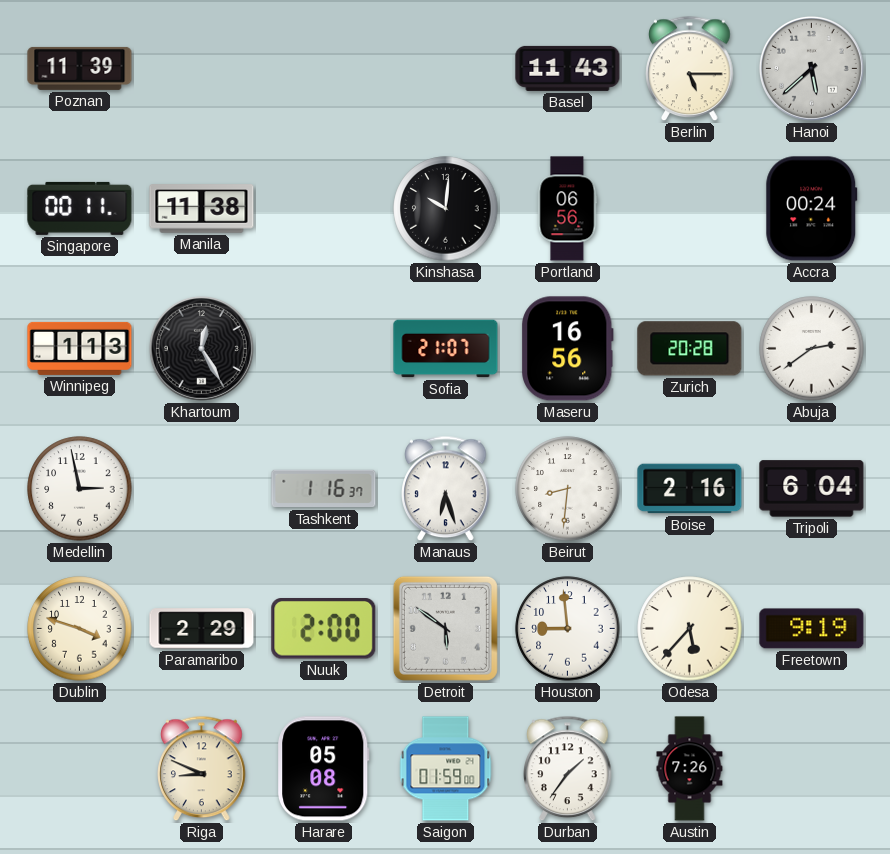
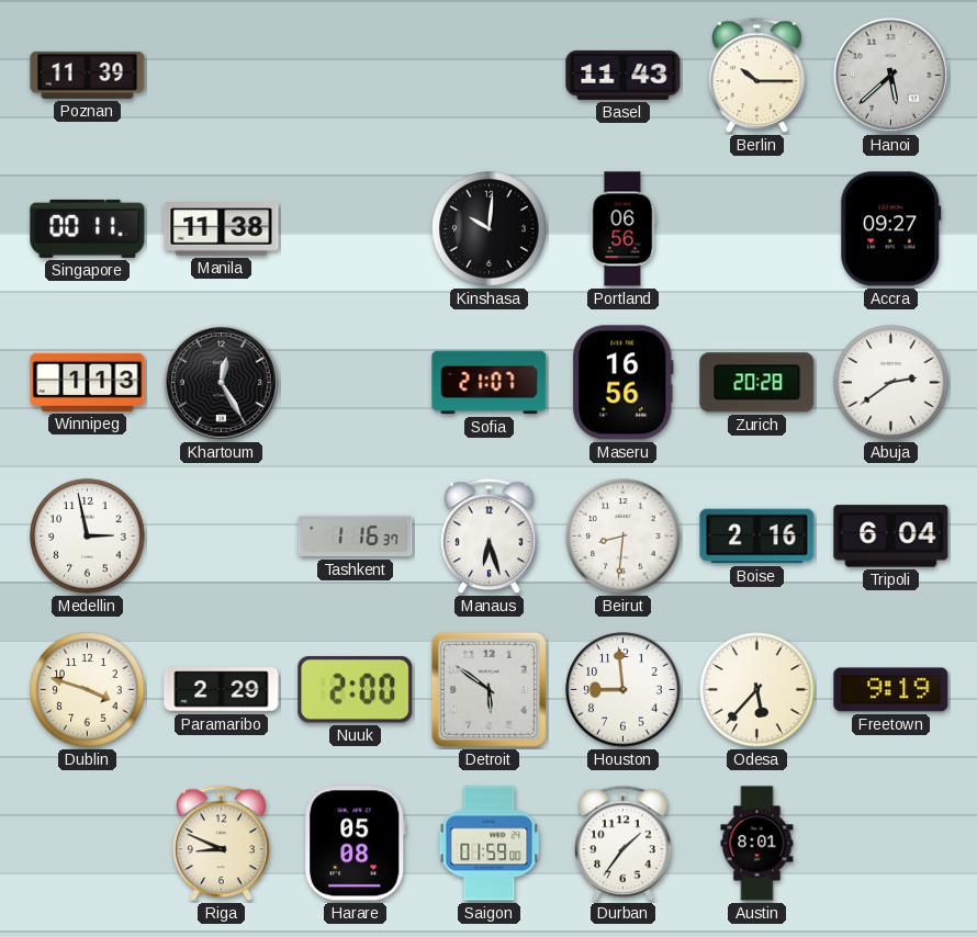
Berlin: 5:15 -> 10:15
Accra: 00:24 -> 09:27
Austin: 7:26 -> 8:01
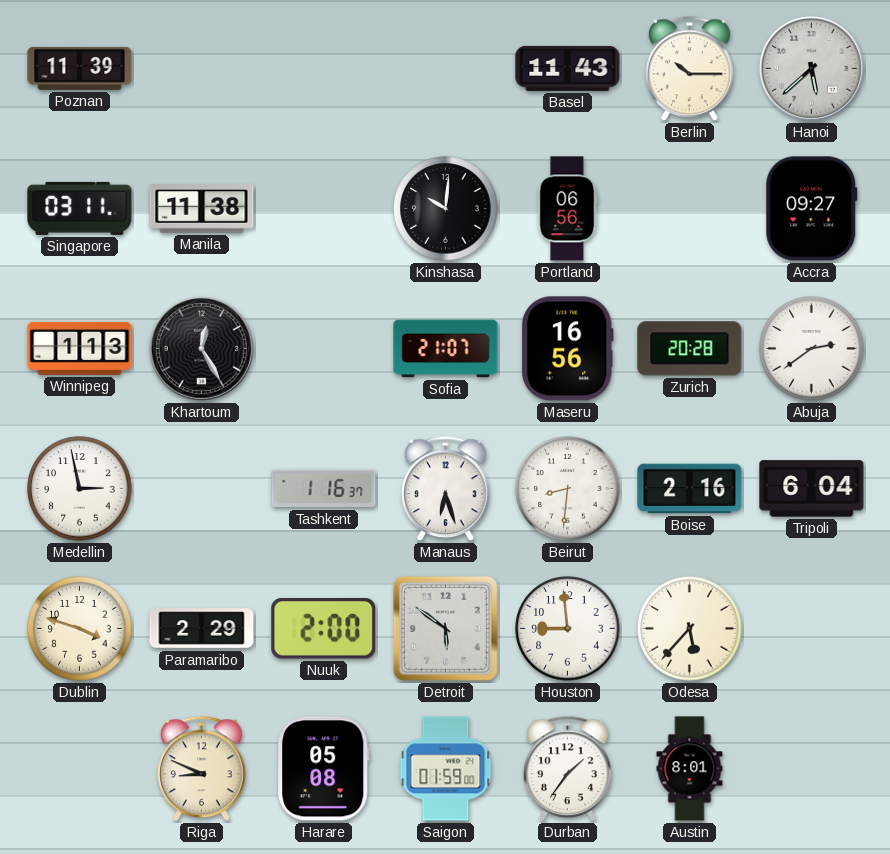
Singapore: 00:11 -> 03:11
Freetown: 9:19 -> none
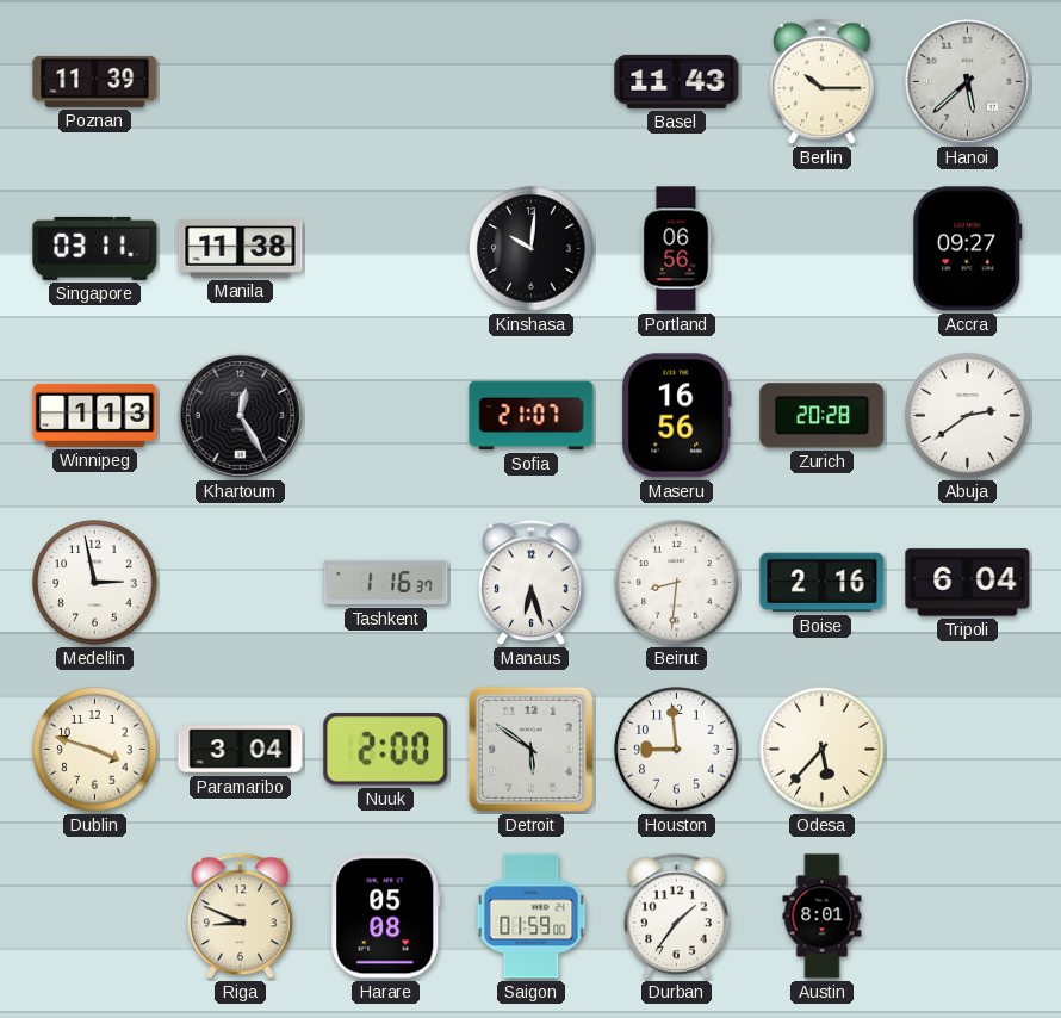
Paramaribo: 2:29 -> 3:04
